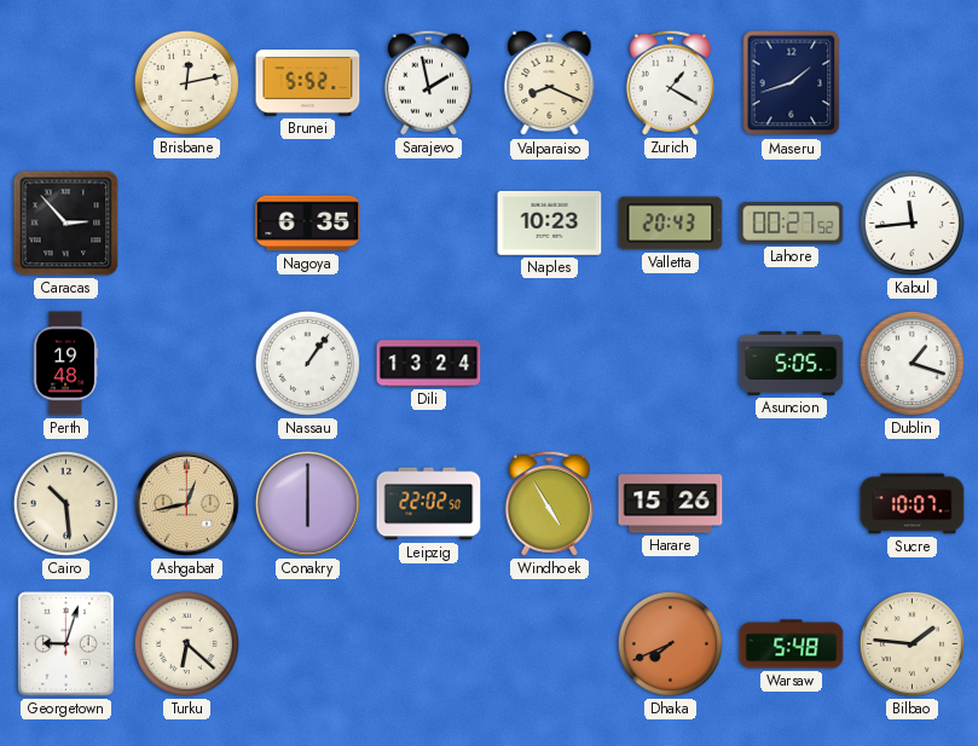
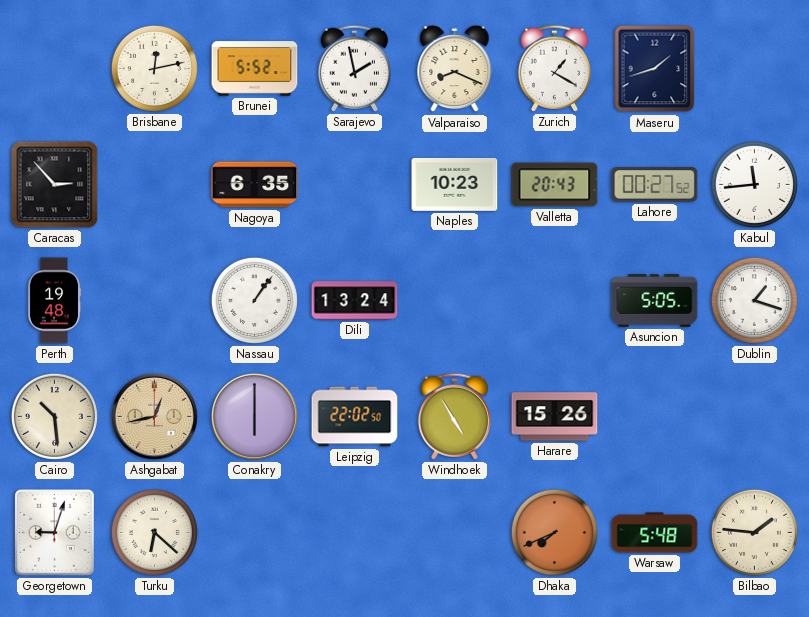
Sucre: 10:07 -> none
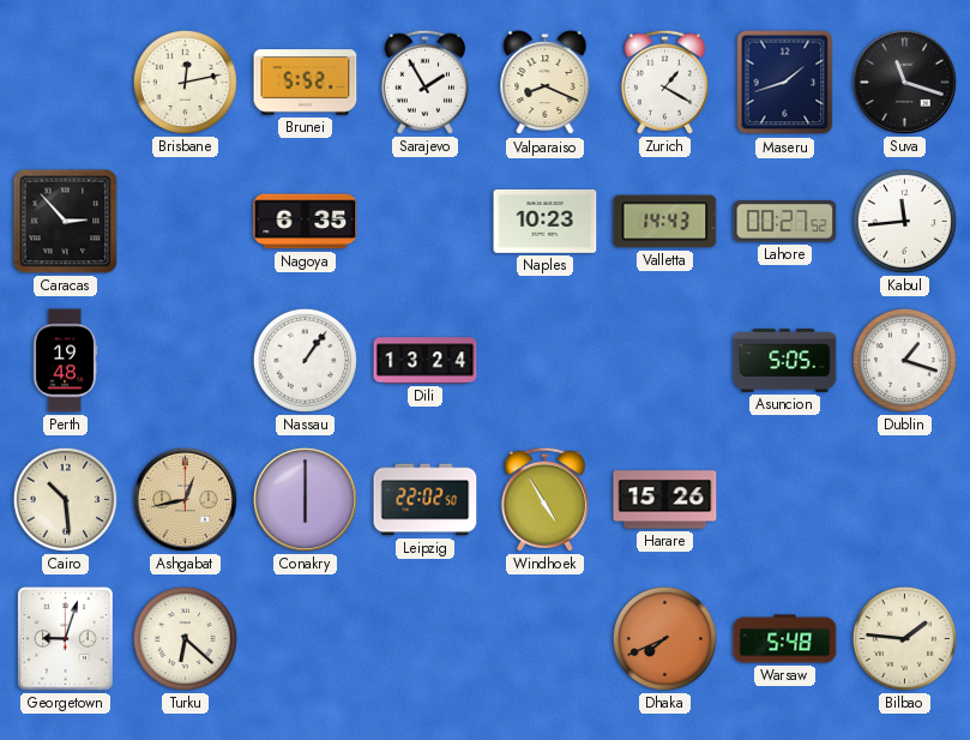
Sarajevo: 1:58 -> 1:55
Suva: none -> 11:18
Valletta: 20:43 -> 14:43
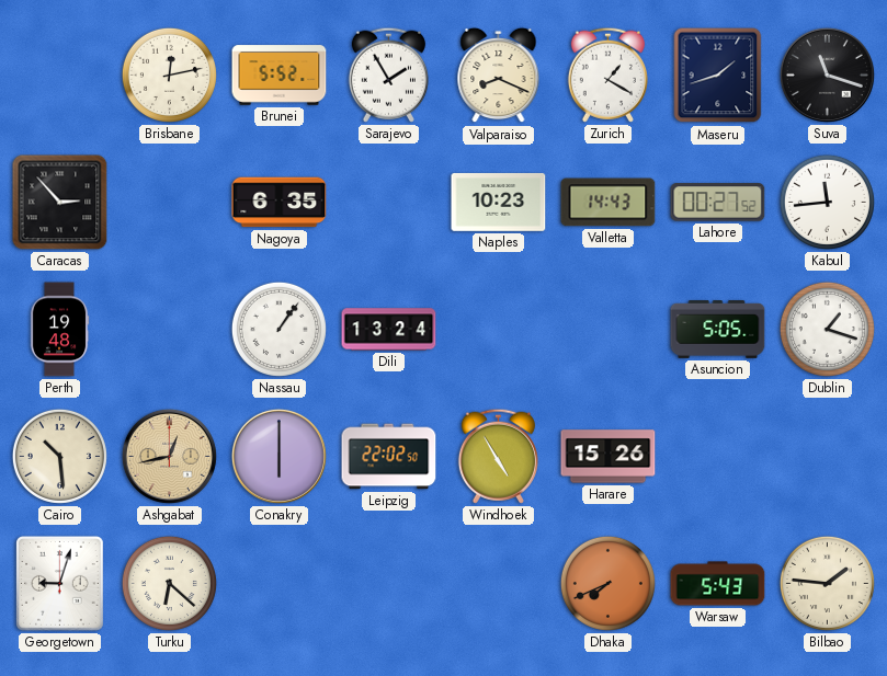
Warsaw: 5:48 -> 5:43
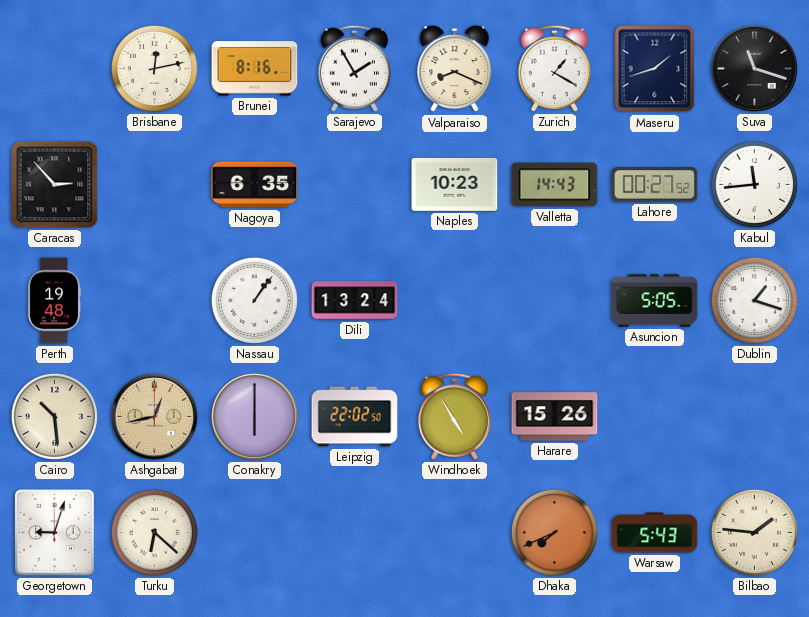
Brunei: 5:52 -> 8:16
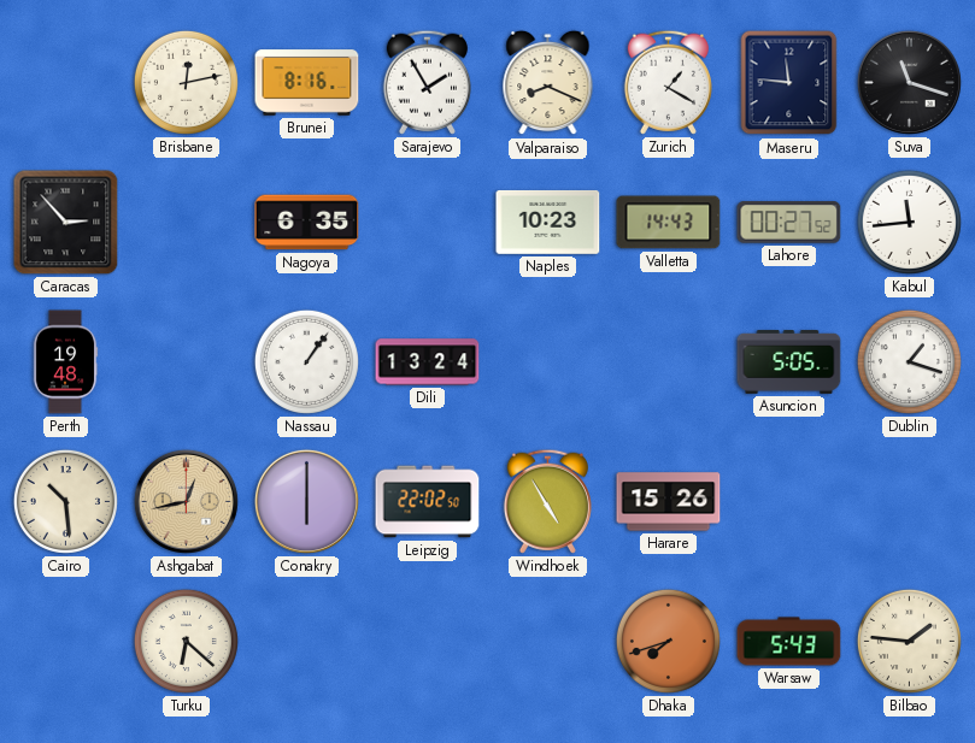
Maseru: 1:42 -> 11:46
Georgetown: 9:03 -> none
Dhaka: 7:41 -> 7:42
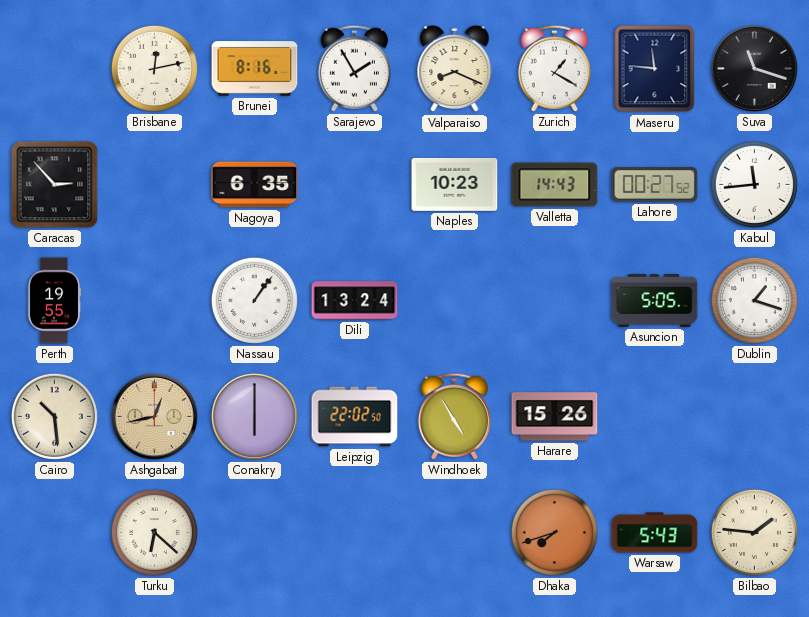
Perth: 19:48 -> 19:55
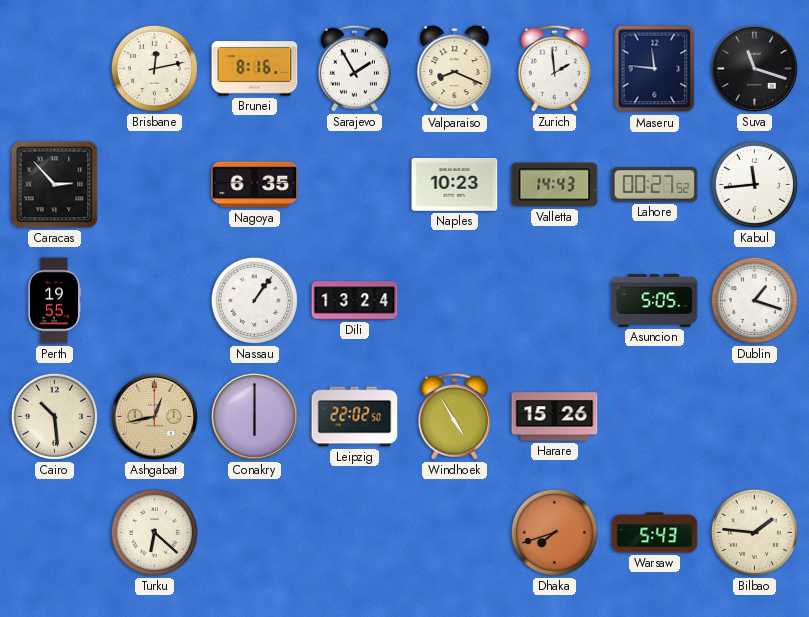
Zurich: 1:20 -> 1:59
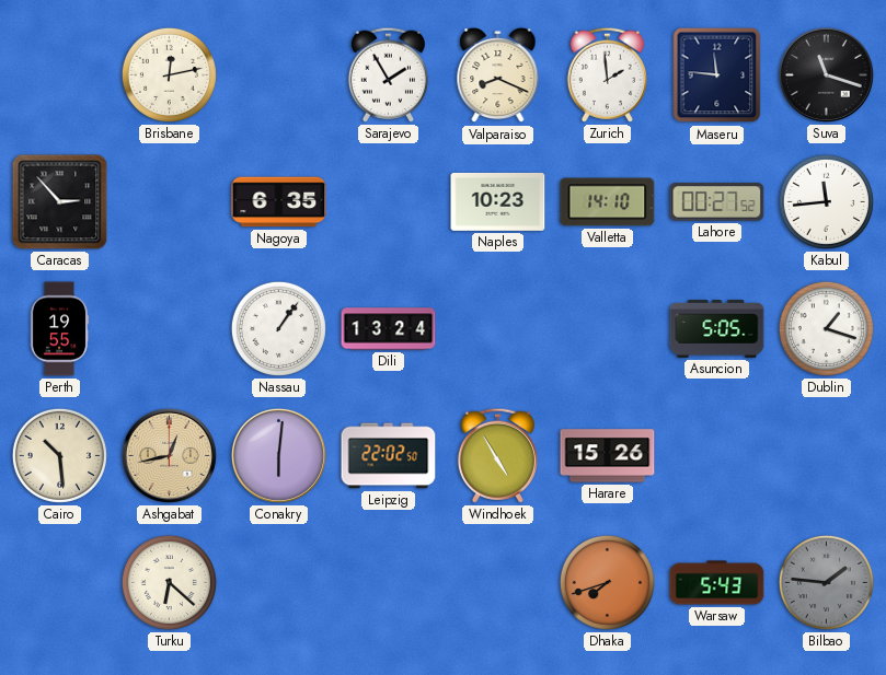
Brunei: 8:16 -> none
Valletta: 14:43 -> 14:10
Conakry: 6:00 -> 6:01
Bilbao dial: cream -> grey
